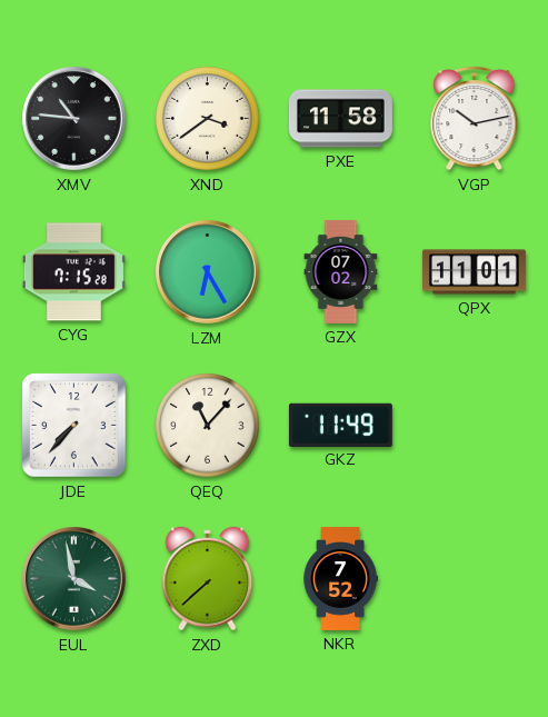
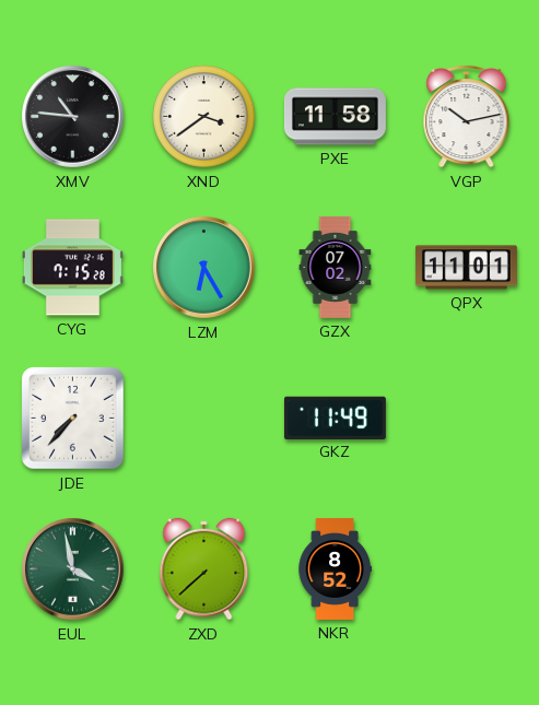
QEQ: 11:07 -> none
NKR: 7:52 -> 8:52
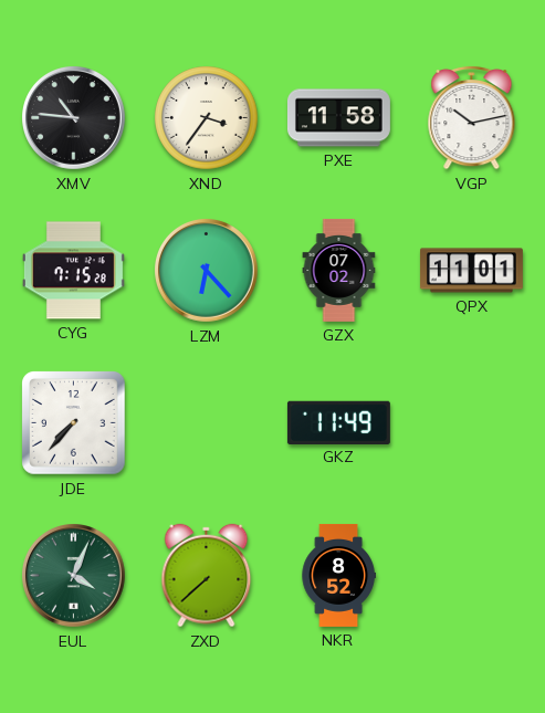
XND: 3:39 -> 3:36
LZM: 6:25 -> 6:23
EUL: 3:58 -> 4:04
